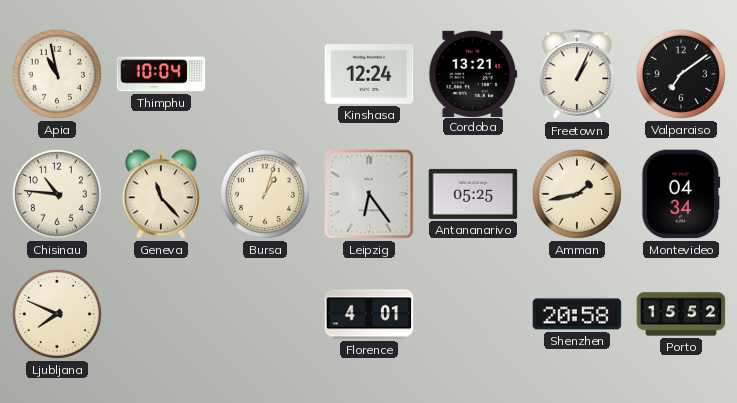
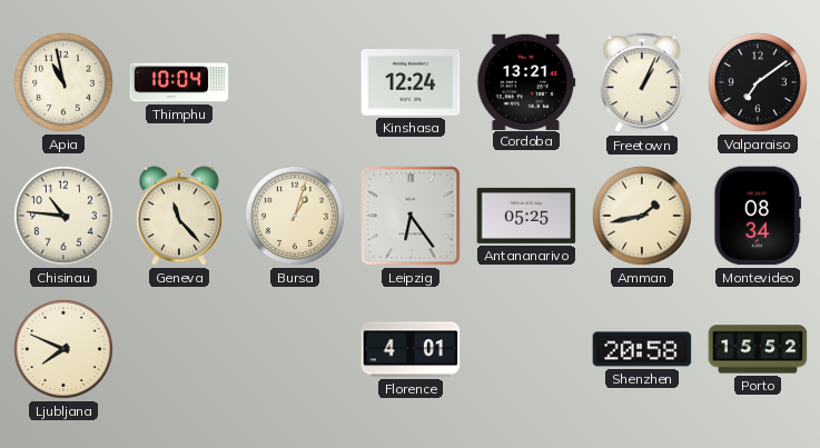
Montevideo: 04:34 -> 08:34
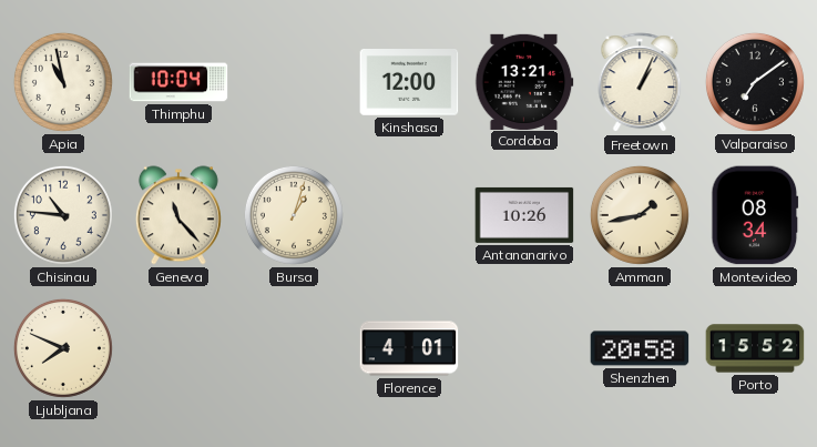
Kinshasa: 12:24 -> 12:00
Leipzig: 6:24 -> none
Antananarivo: 05:25 -> 10:26
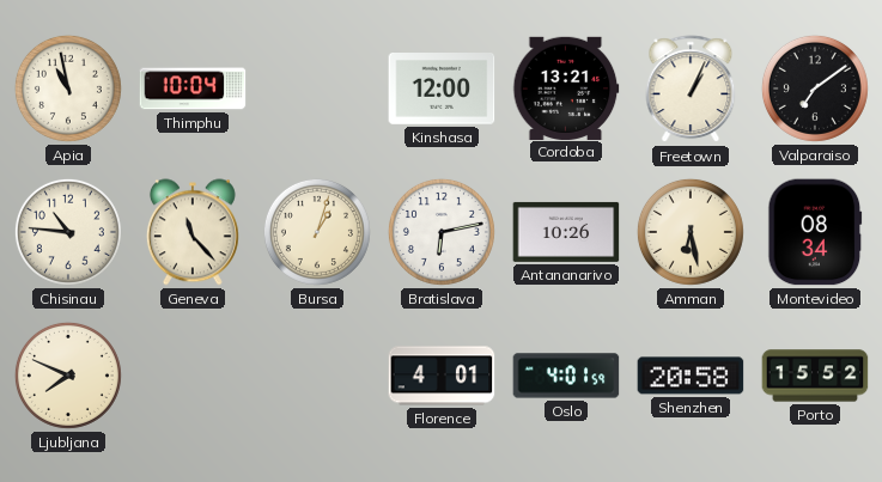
Bratislava: none -> 6:13
Amman: 1:43 -> 6:28
Oslo: none -> 4:01
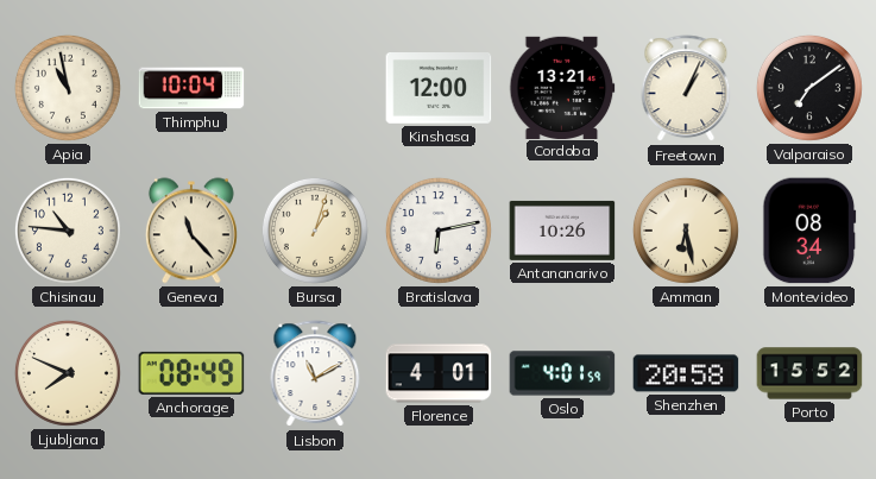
Anchorage: none -> 08:49
Lisbon: none -> 11:10
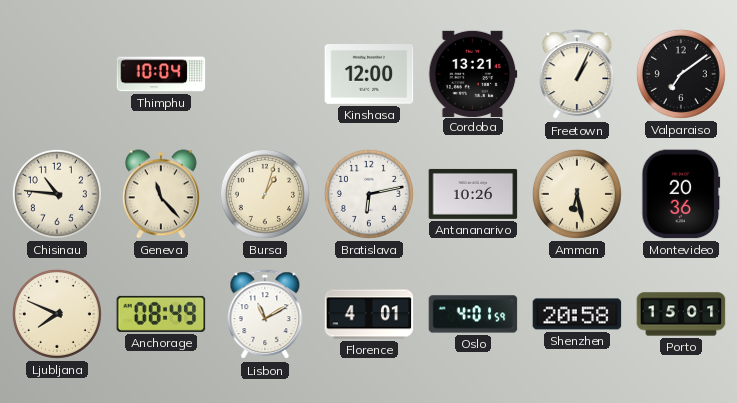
Apia: 10:58 -> none
Montevideo: 08:34 -> 20:36
Porto: 15:52 -> 15:01
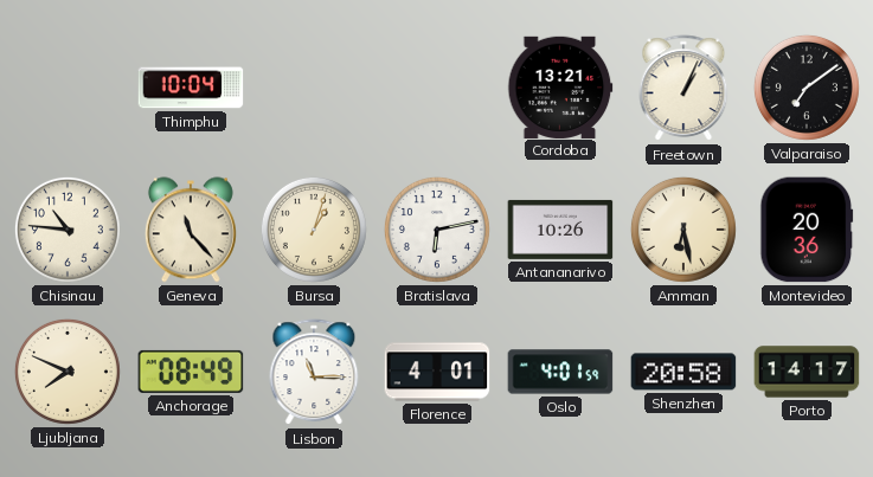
Kinshasa: 12:00 -> none
Lisbon: 11:10 -> 11:15
Porto: 15:01 -> 14:17
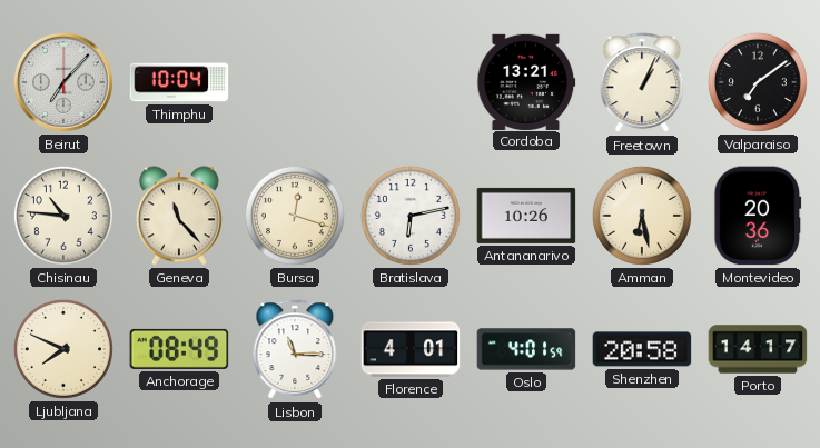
Beirut: none -> 7:07
Bursa: 1:03 -> 12:18
